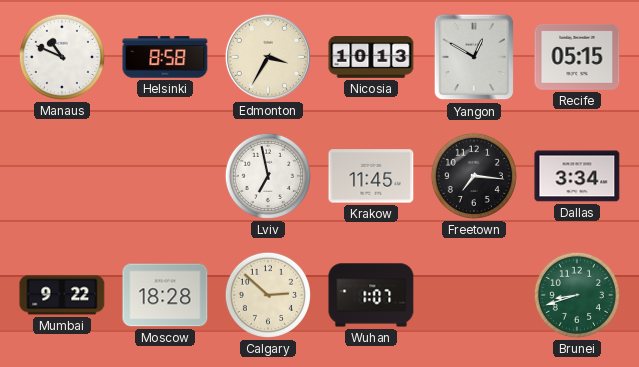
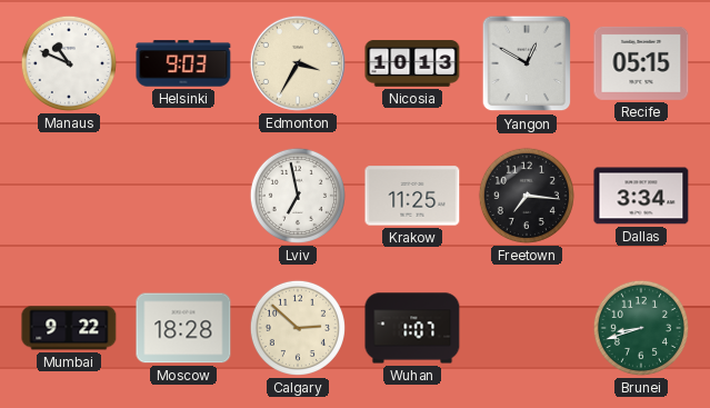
Helsinki: 8:58 -> 9:03
Krakow: 11:45 -> 11:25
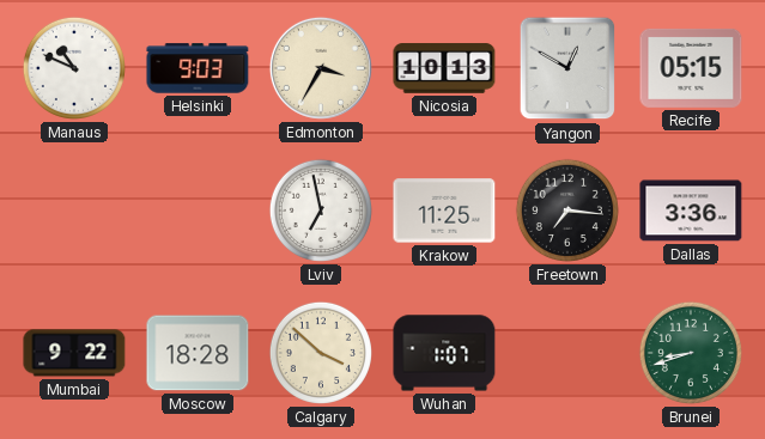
Dallas: 3:34 -> 3:36
Calgary: 2:52 -> 3:52
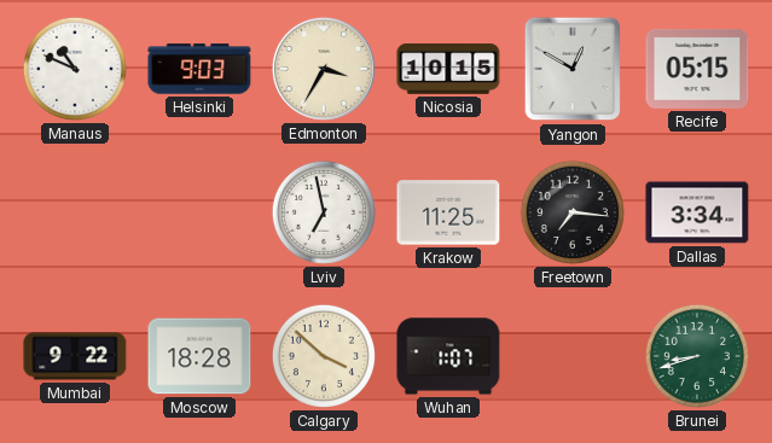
Nicosia: 10:13 -> 10:15
Dallas: 3:36 -> 3:34
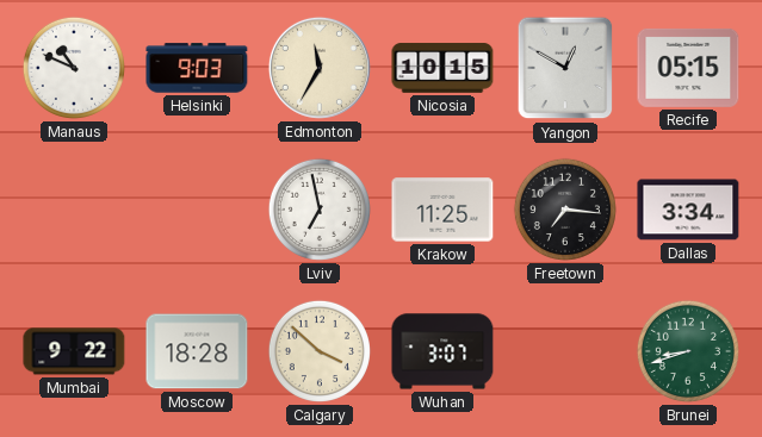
Edmonton: 3:35 -> 11:35
Wuhan: 1:07 -> 3:07
